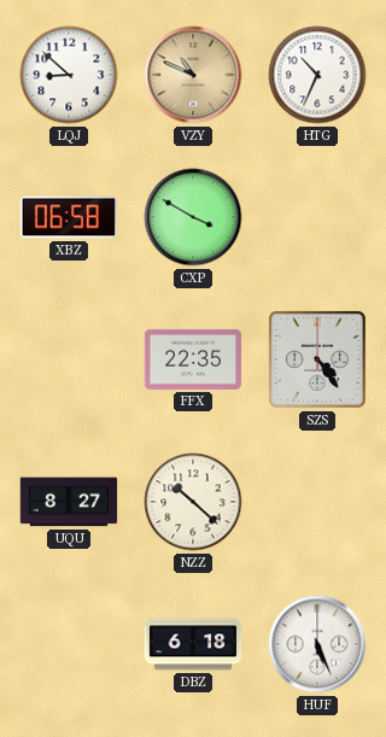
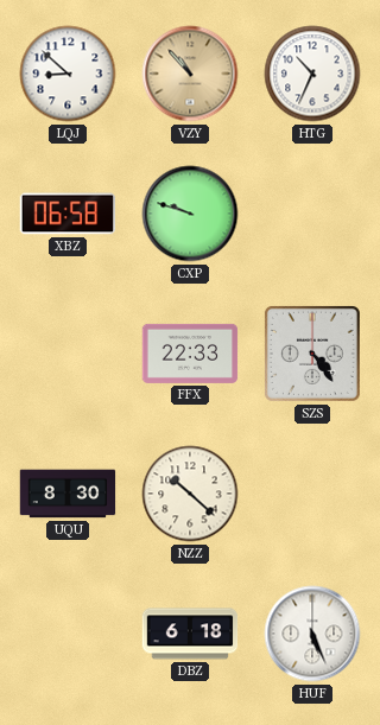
VZY: 10:49 -> 10:53
CXP: 3:50 -> 9:48
FFX: 22:35 -> 22:33
UQU: 8:27 -> 8:30
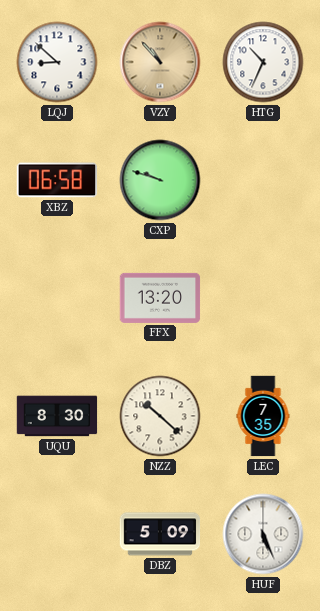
FFX: 22:33 -> 13:20
SZS: 4:24 -> none
LEC: none -> 7:35
DBZ: 6:18 -> 5:09
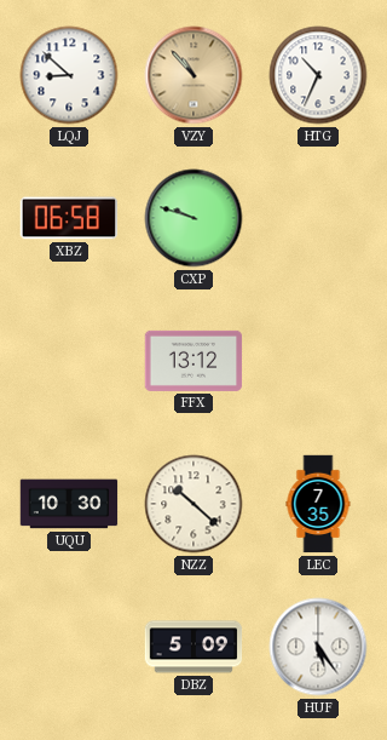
FFX: 13:20 -> 13:12
UQU: 8:30 -> 10:30
HUF: 5:26 -> 5:24
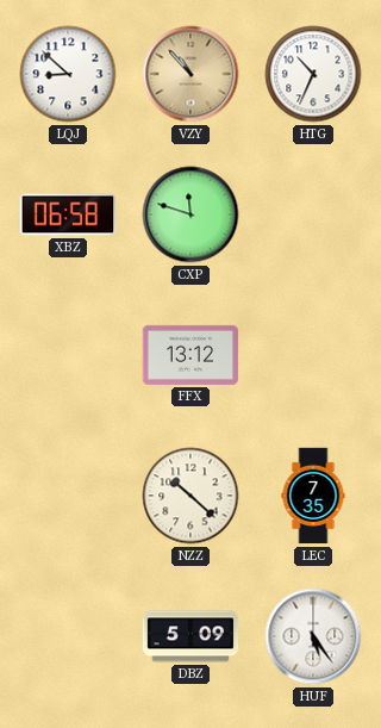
CXP: 9:48 -> 11:48
UQU: 10:30 -> none
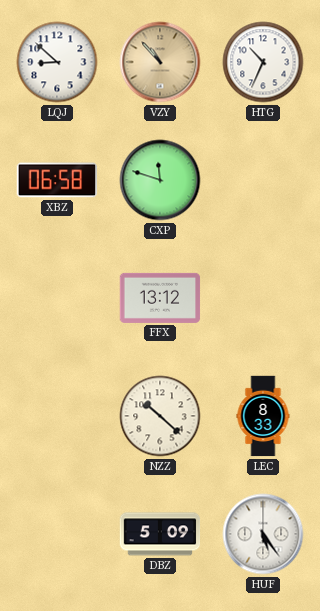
LEC: 7:35 -> 8:33
